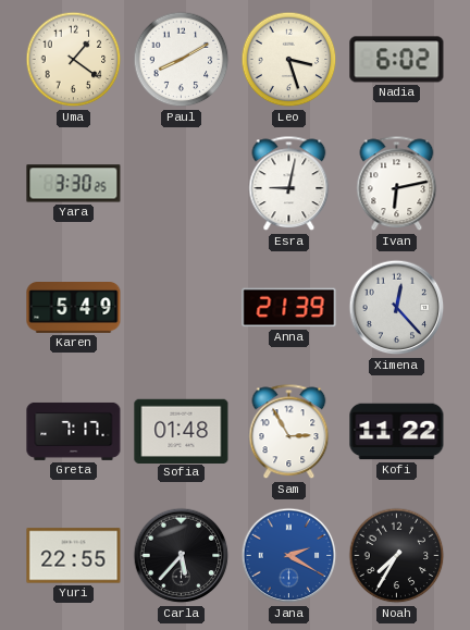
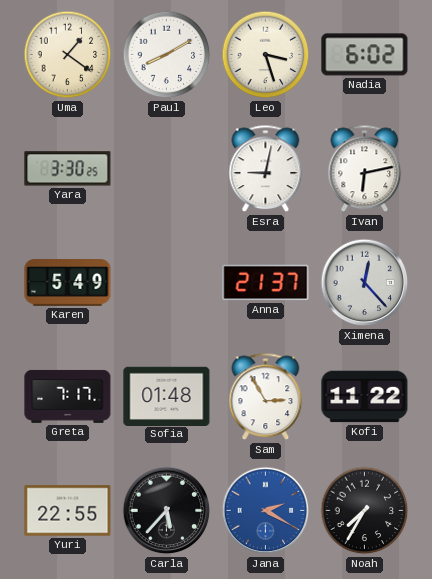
Anna: 21:39 -> 21:37
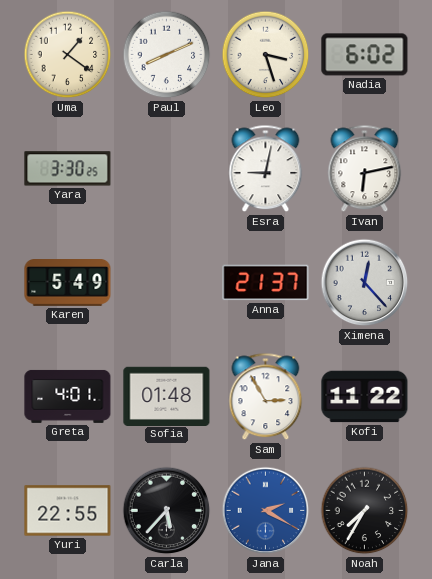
Paul: 8:10 -> 8:11
Greta: 7:17 -> 4:01
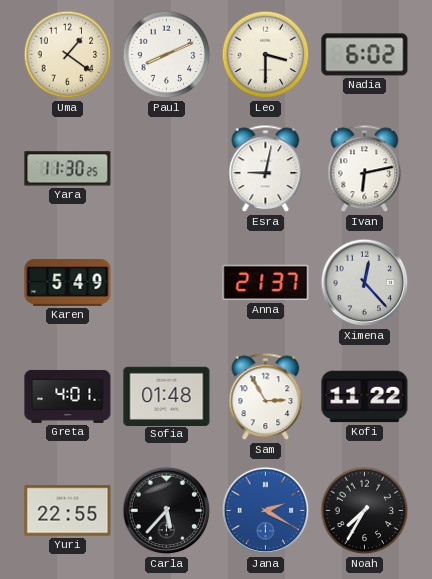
Leo: 3:27 -> 3:30
Yara: 3:30 -> 11:30
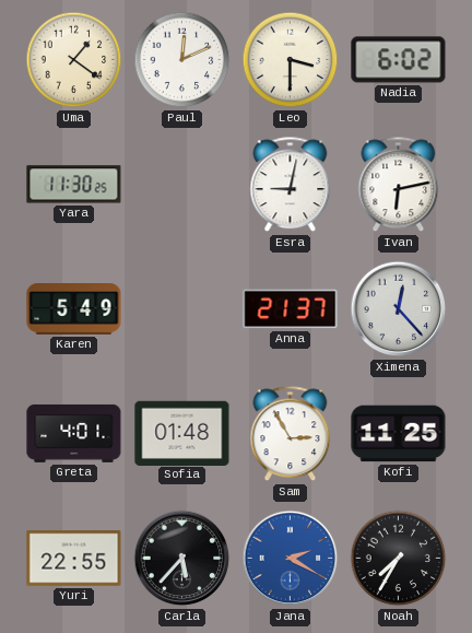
Paul: 8:11 -> 12:11
Kofi: 11:22 -> 11:25
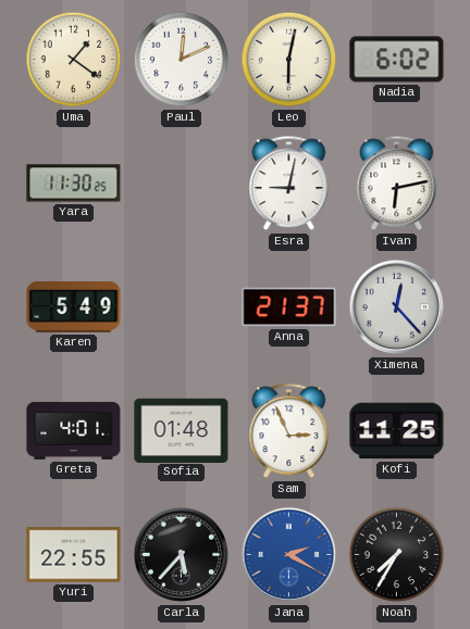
Leo: 3:30 -> 6:02
Sam: 2:55 -> 2:56
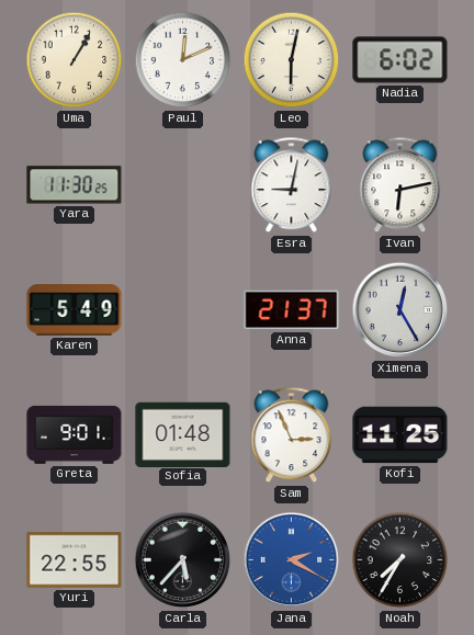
Uma: 1:21 -> 1:05
Ximena: 12:23 -> 12:25
Greta: 4:01 -> 9:01
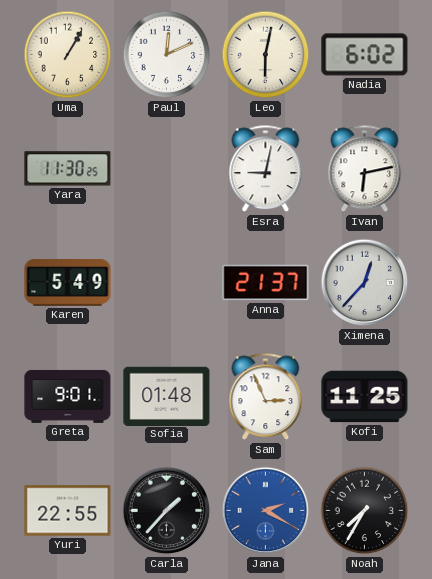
Ximena: 12:25 -> 12:37
Carla: 5:37 -> 1:37
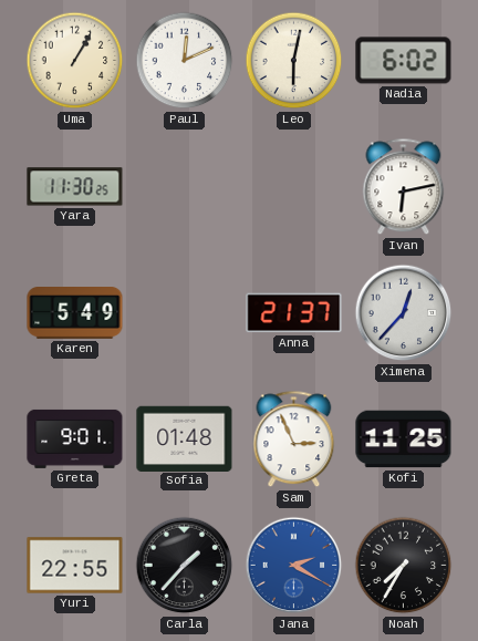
Esra: 9:02 -> none
